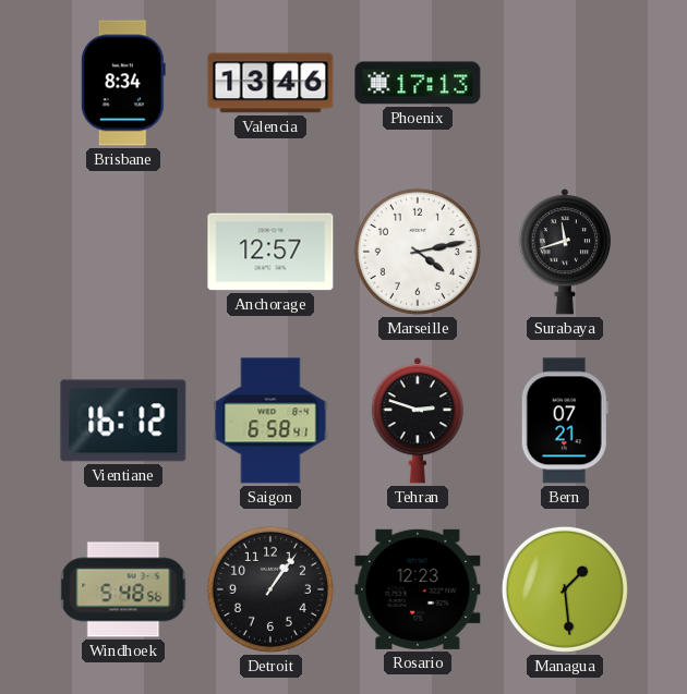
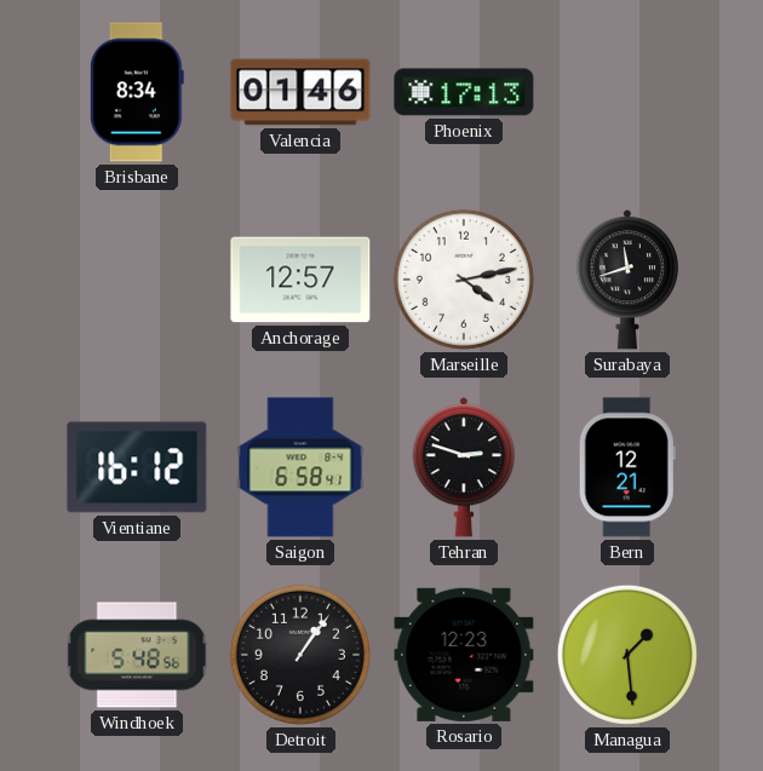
Valencia: 13:46 -> 01:46
Bern: 07:21 -> 12:21
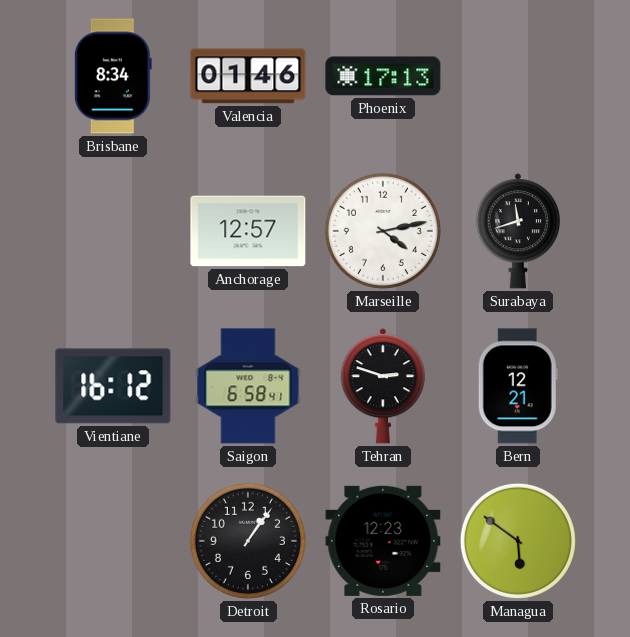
Windhoek: 5:48 -> none
Managua: 1:29 -> 5:51
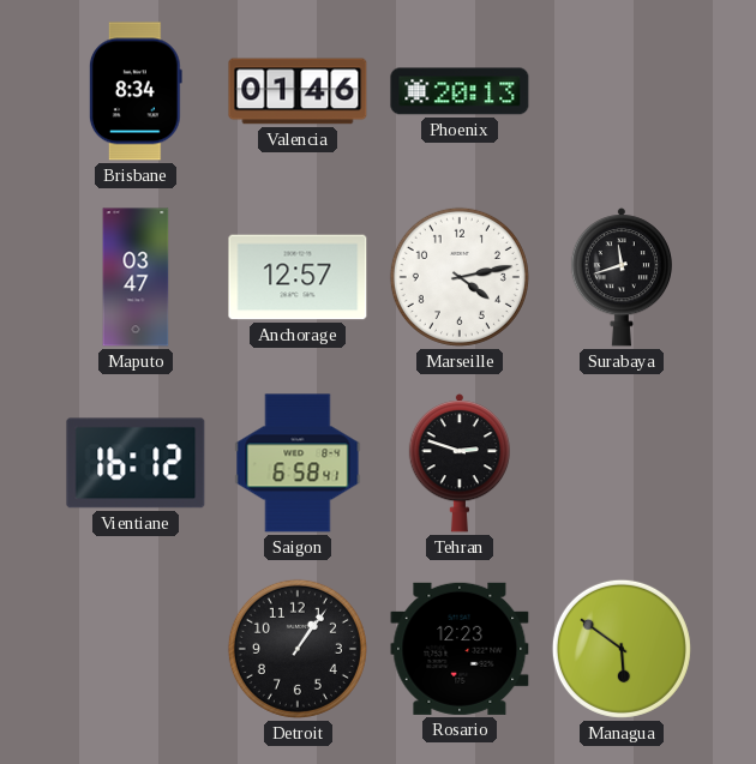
Phoenix: 17:13 -> 20:13
Maputo: none -> 03:47
Bern: 12:21 -> none
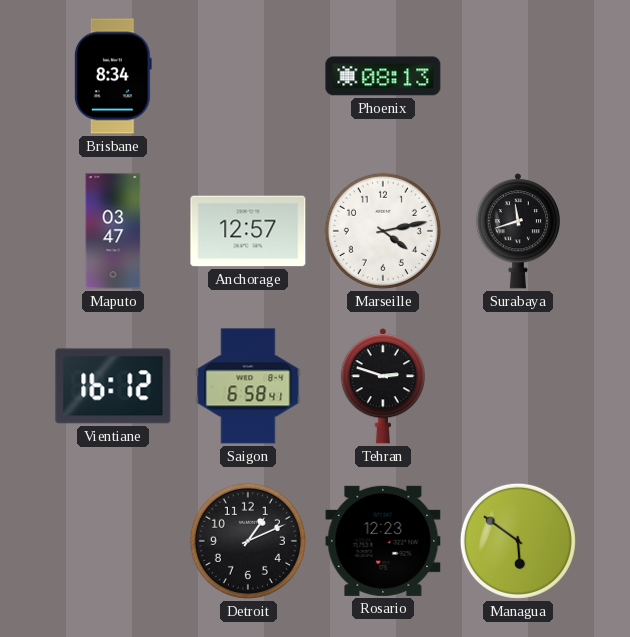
Valencia: 01:46 -> none
Phoenix: 20:13 -> 08:13
Detroit: 1:06 -> 1:11
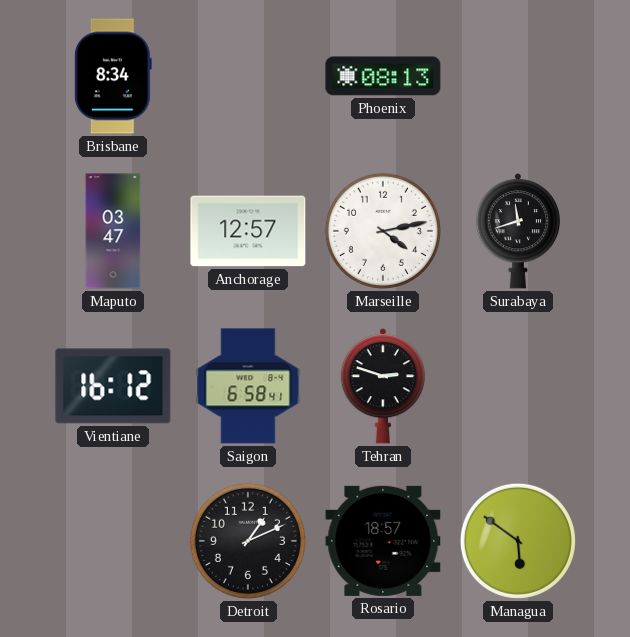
Rosario: 12:23 -> 18:57
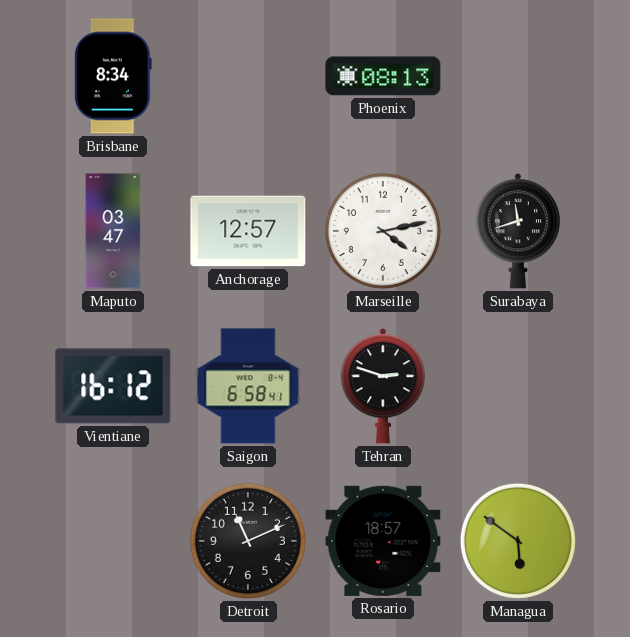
Detroit: 1:11 -> 11:11
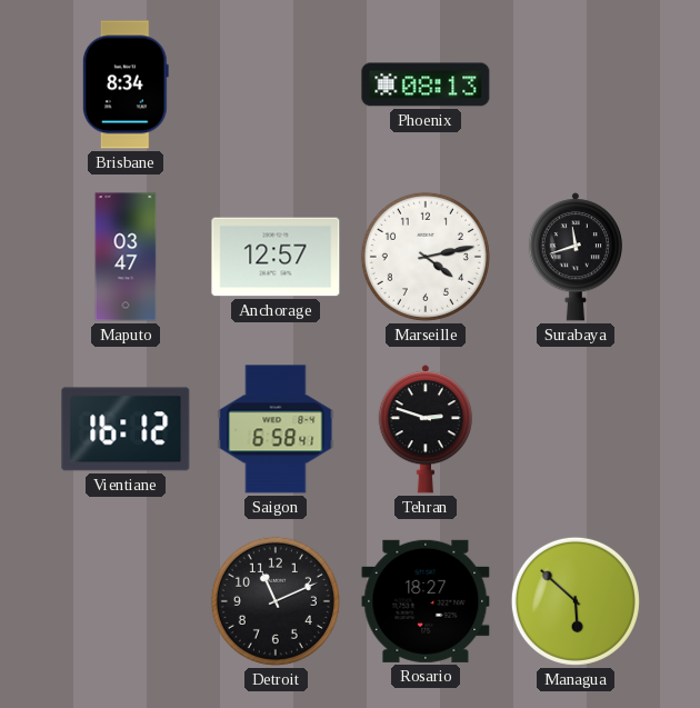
Rosario: 18:57 -> 18:27
Managua: 5:51 -> 5:52
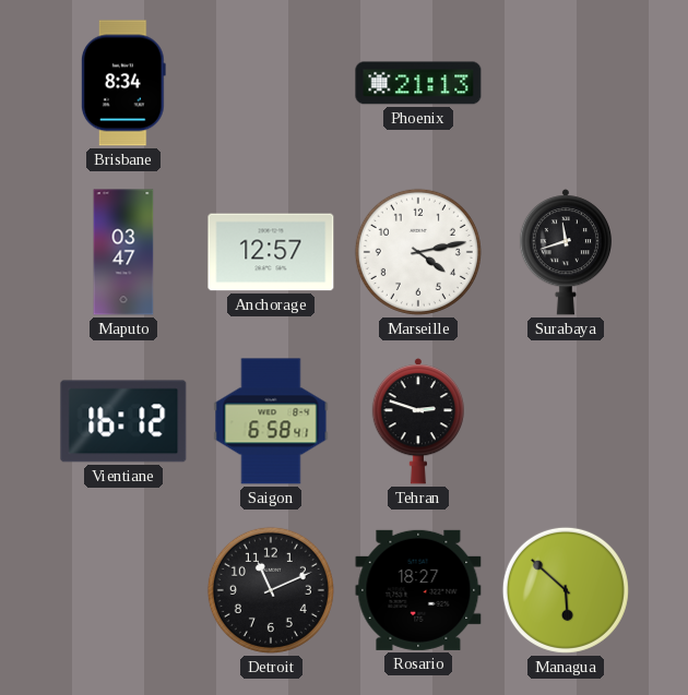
Phoenix: 08:13 -> 21:13
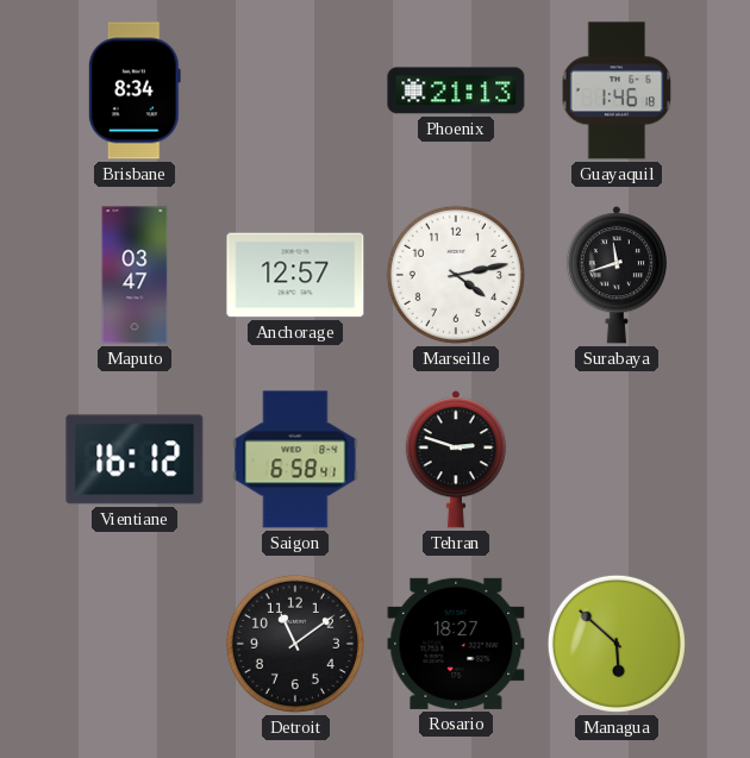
Guayaquil: none -> 1:46
Detroit: 11:11 -> 11:09
